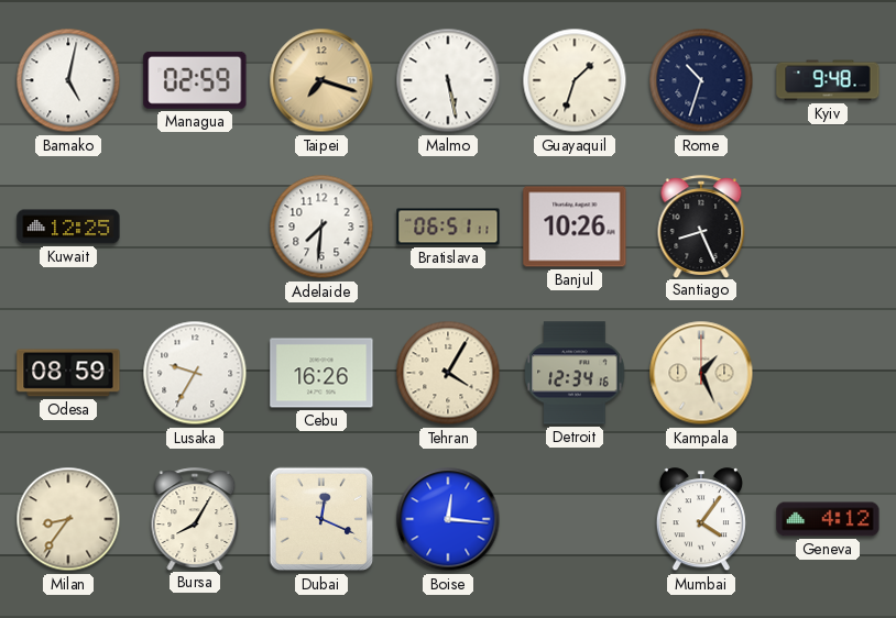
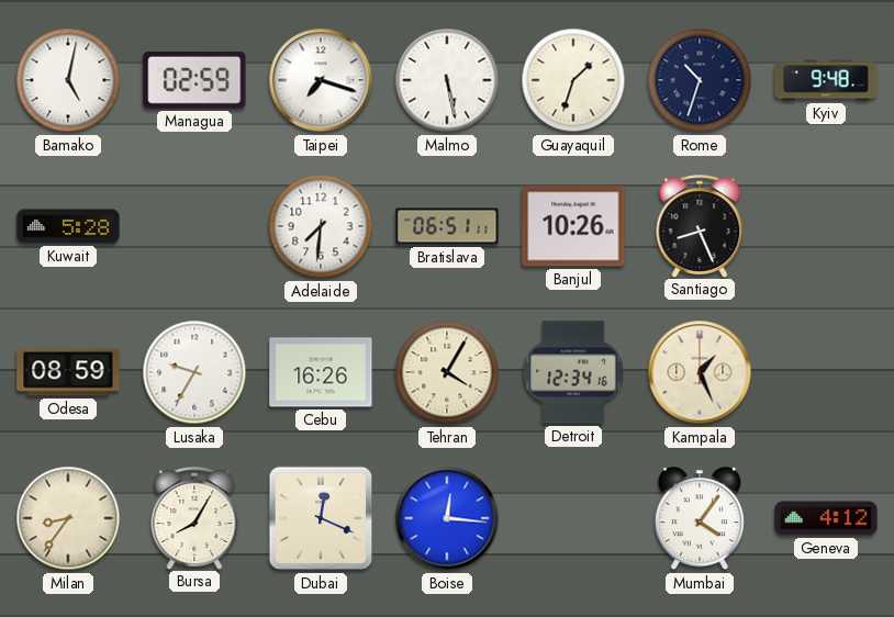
Taipei dial: champagne -> white
Kuwait: 12:25 -> 5:28
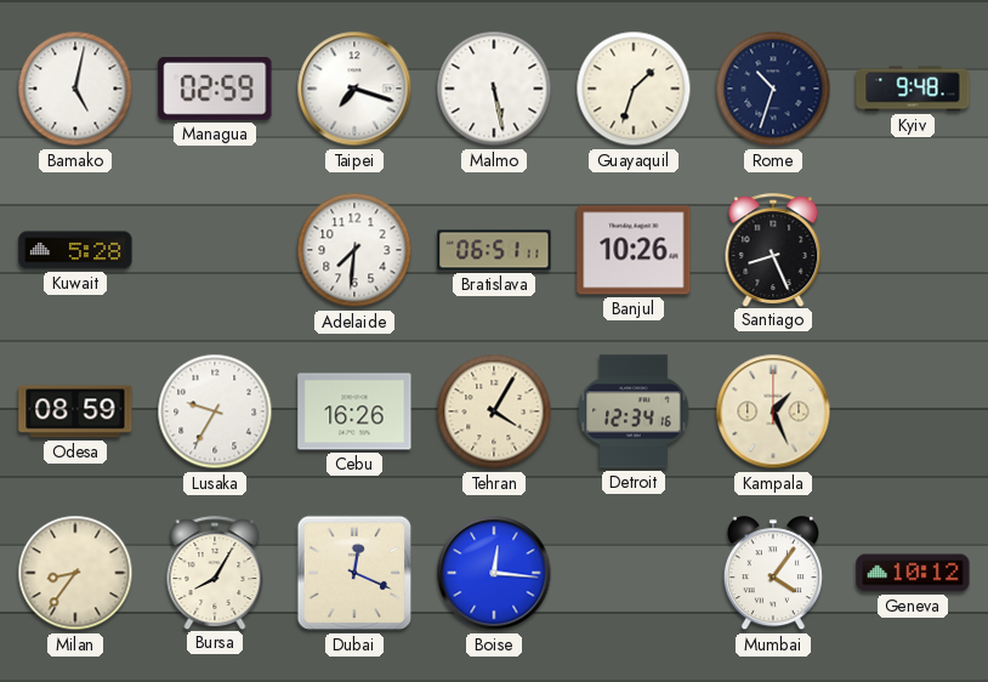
Geneva: 4:12 -> 10:12
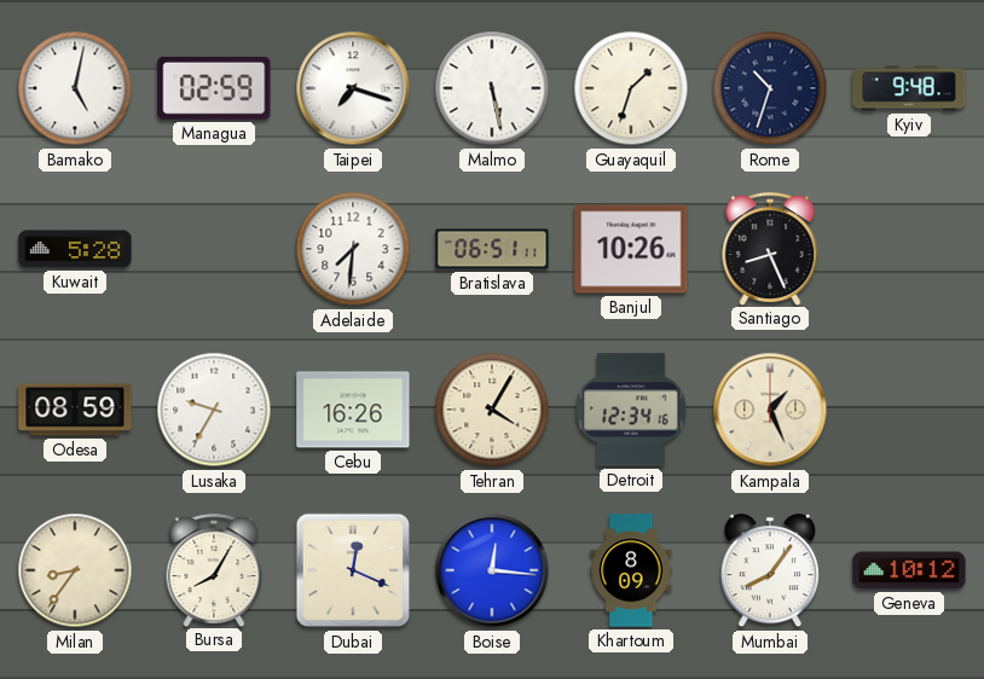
Khartoum: none -> 8:09
Mumbai: 4:06 -> 8:06
